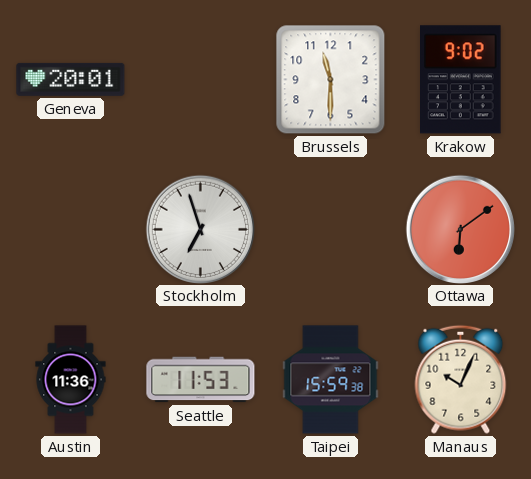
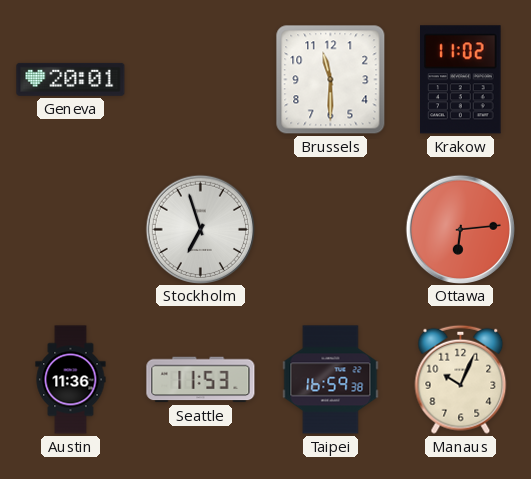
Krakow: 9:02 -> 11:02
Ottawa: 6:09 -> 6:14
Taipei: 15:59 -> 16:59
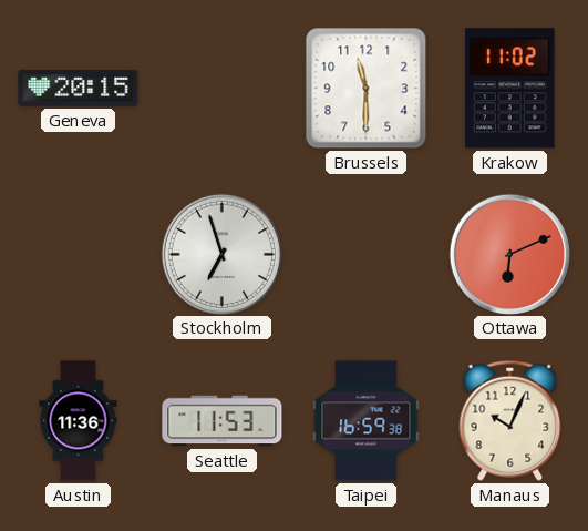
Geneva: 20:01 -> 20:15
Ottawa: 6:14 -> 6:11
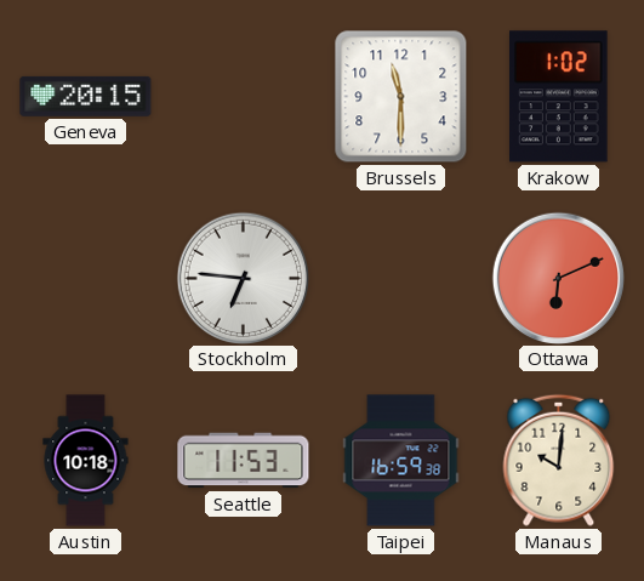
Krakow: 11:02 -> 1:02
Stockholm: 6:57 -> 6:46
Austin: 11:36 -> 10:18
Manaus: 10:04 -> 10:01
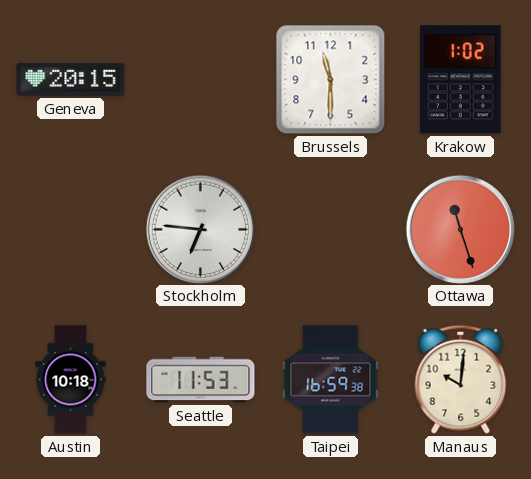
Ottawa: 6:11 -> 11:27
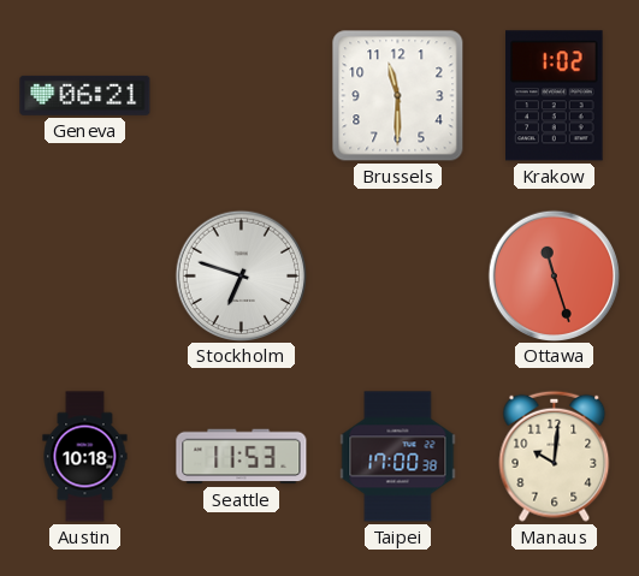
Geneva: 20:15 -> 06:21
Stockholm: 6:46 -> 6:48
Taipei: 16:59 -> 17:00
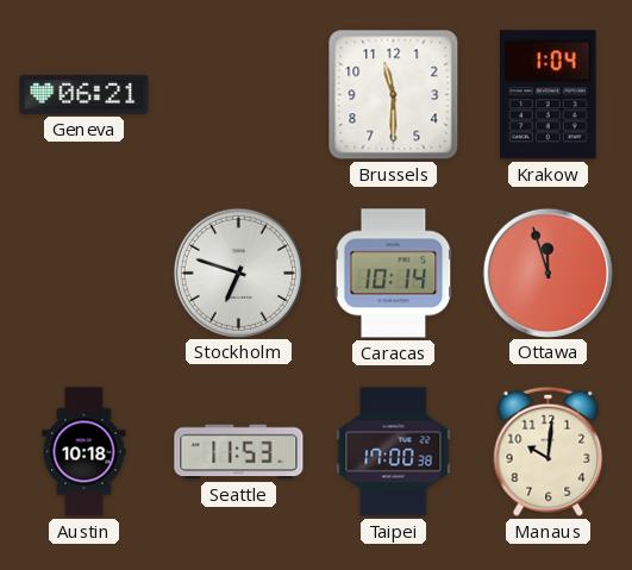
Krakow: 1:02 -> 1:04
Caracas: none -> 10:14
Ottawa: 11:27 -> 11:57
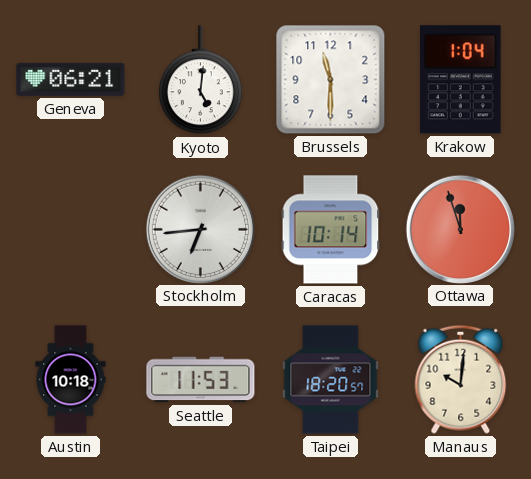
Kyoto: none -> 5:01
Stockholm: 6:48 -> 6:44
Taipei: 17:00 -> 18:20
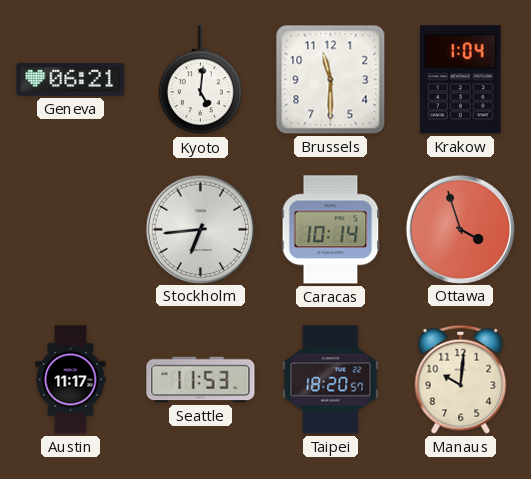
Ottawa: 11:57 -> 3:57
Austin: 10:18 -> 11:17
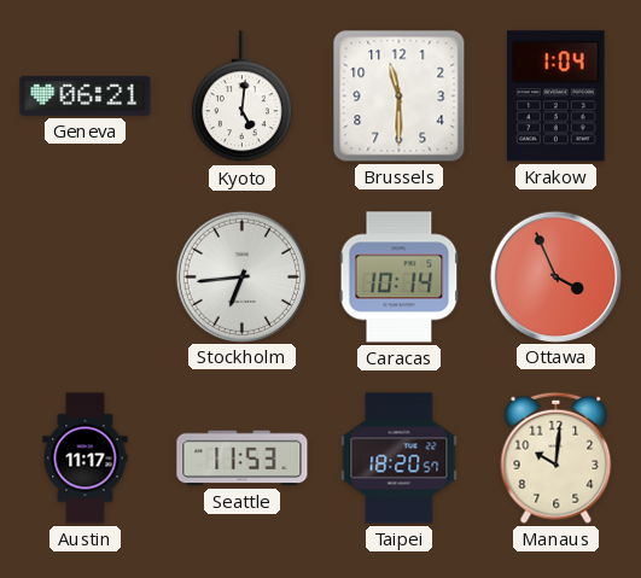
Ottawa: 3:57 -> 3:56
